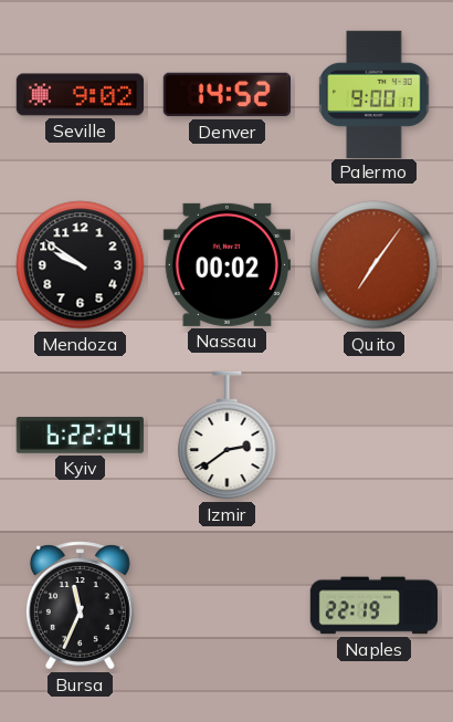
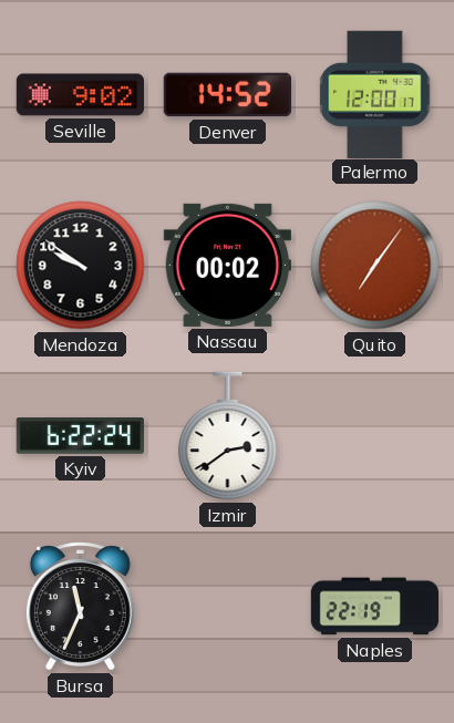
Palermo: 9:00 -> 12:00
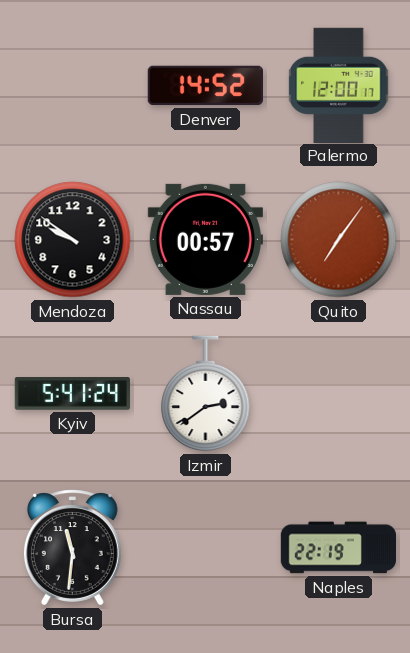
Seville: 9:02 -> none
Nassau: 00:02 -> 00:57
Kyiv: 6:22 -> 5:41
Bursa: 11:34 -> 11:31
